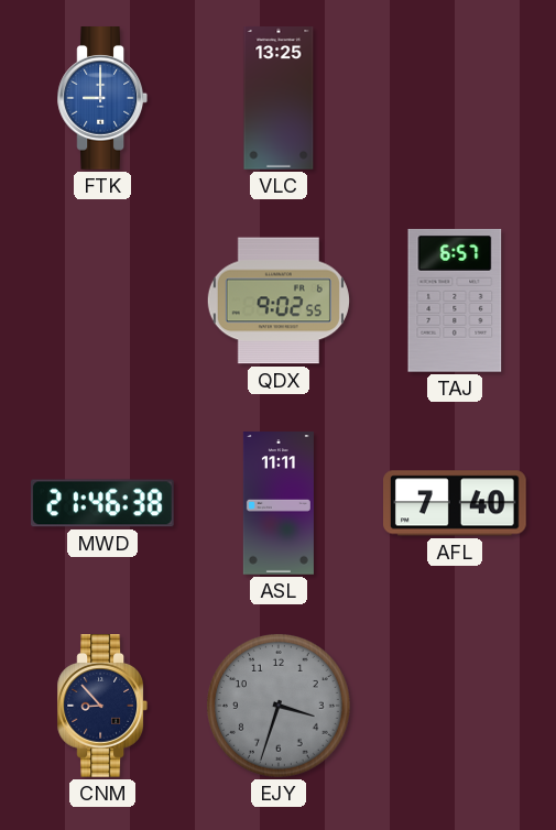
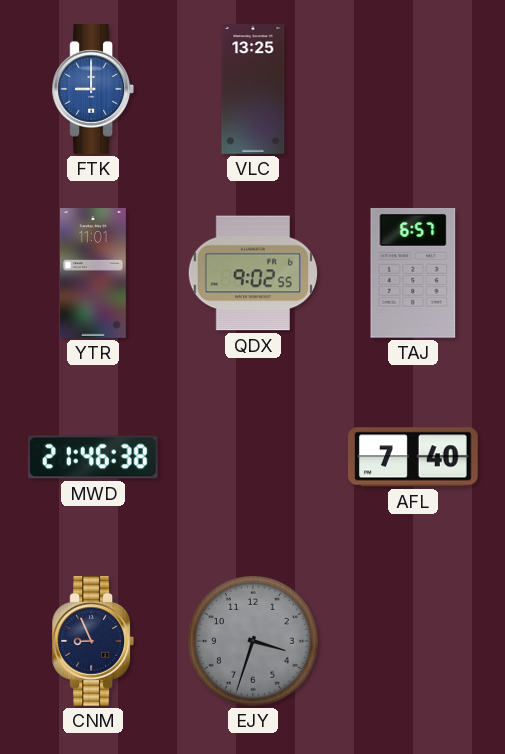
YTR: none -> 11:01
ASL: 11:11 -> none
CNM: 8:53 -> 8:56
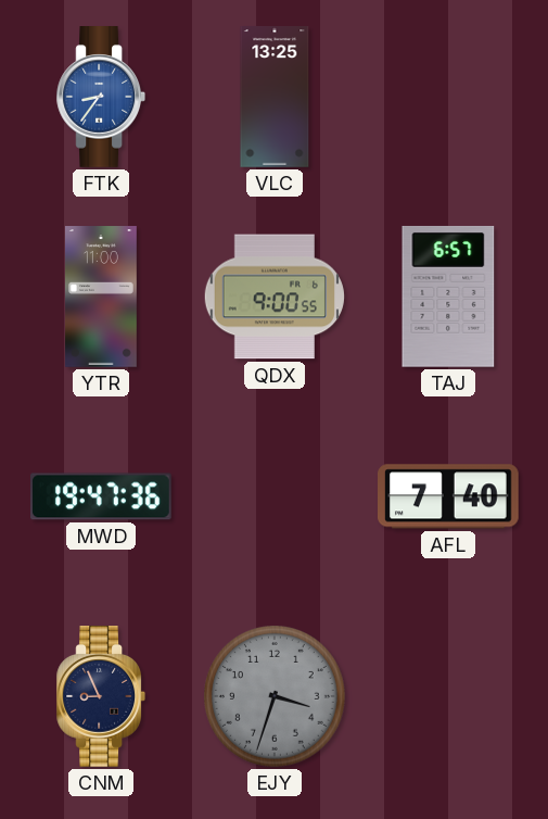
FTK: 9:00 -> 8:36
YTR: 11:01 -> 11:00
QDX: 9:02 -> 9:00
MWD: 21:46 -> 19:47
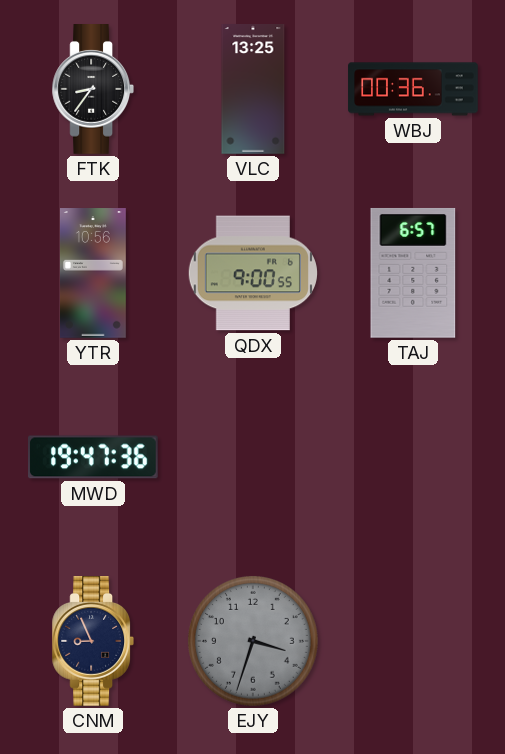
FTK dial: blue -> black
WBJ: none -> 00:36
YTR: 11:00 -> 10:56
AFL: 7:40 -> none
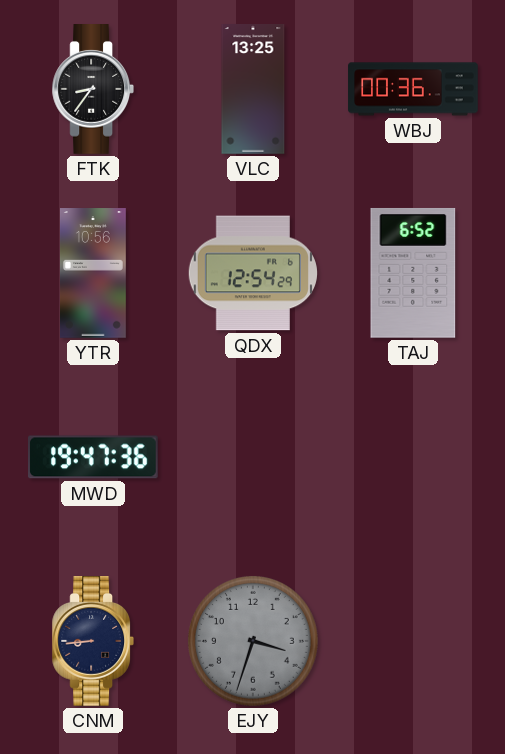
QDX: 9:00 -> 12:54
TAJ: 6:57 -> 6:52
CNM: 8:56 -> 8:44
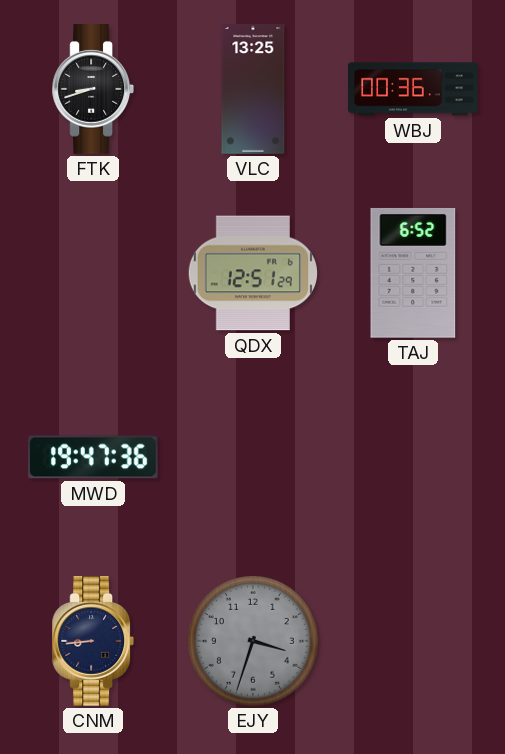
FTK: 8:36 -> 8:42
YTR: 10:56 -> none
QDX: 12:54 -> 12:51
